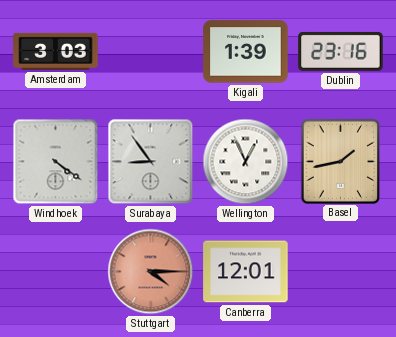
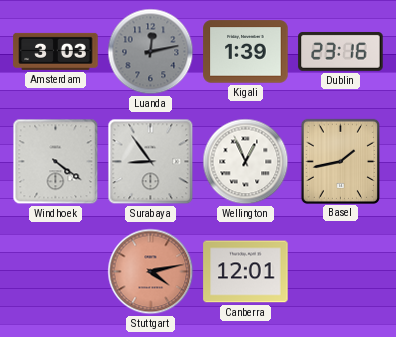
Luanda: none -> 12:13
Stuttgart: 4:15 -> 4:13
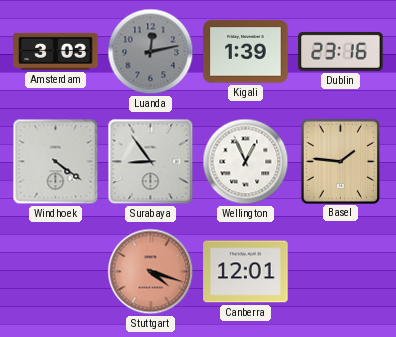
Basel: 1:43 -> 1:46
Stuttgart: 4:13 -> 4:18
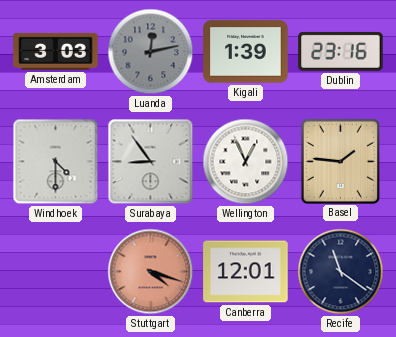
Windhoek: 4:21 -> 4:30
Recife: none -> 11:21
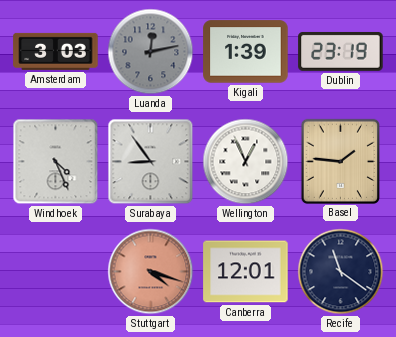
Dublin: 23:16 -> 23:19
Windhoek: 4:30 -> 4:26
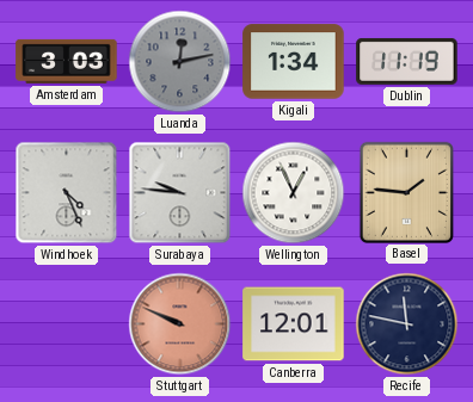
Kigali: 1:39 -> 1:34
Dublin: 23:19 -> 11:19
Surabaya: 8:54 -> 9:46
Stuttgart: 4:18 -> 9:49
Recife: 11:21 -> 11:47
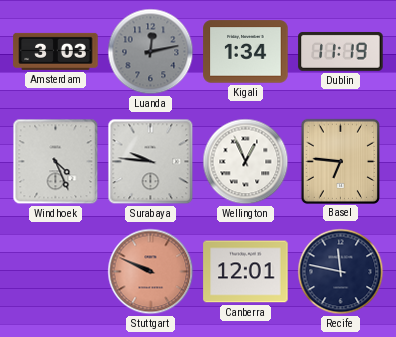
Basel: 1:46 -> 6:46
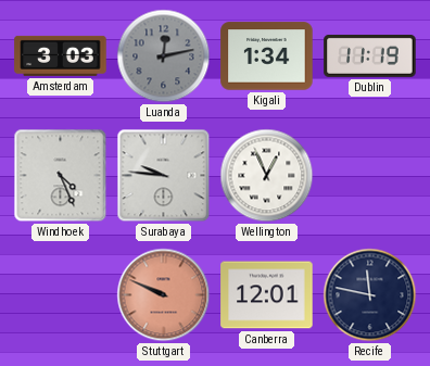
Basel: 6:46 -> none
